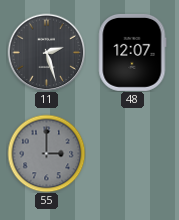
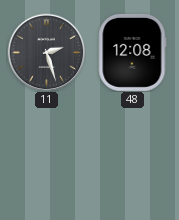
48: 12:07 -> 12:08
55: 3:00 -> none
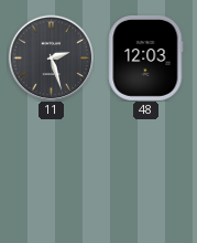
48: 12:08 -> 12:03
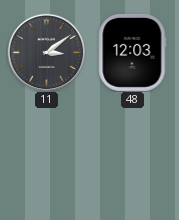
11: 2:27 -> 3:09
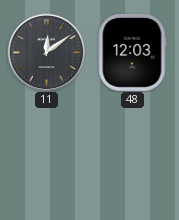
11: 3:09 -> 12:09
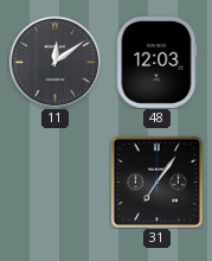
31: none -> 7:06
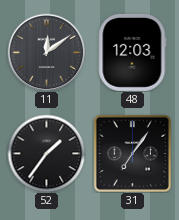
52: none -> 1:36
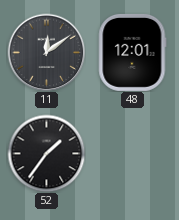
48: 12:03 -> 12:01
31: 7:06 -> none
